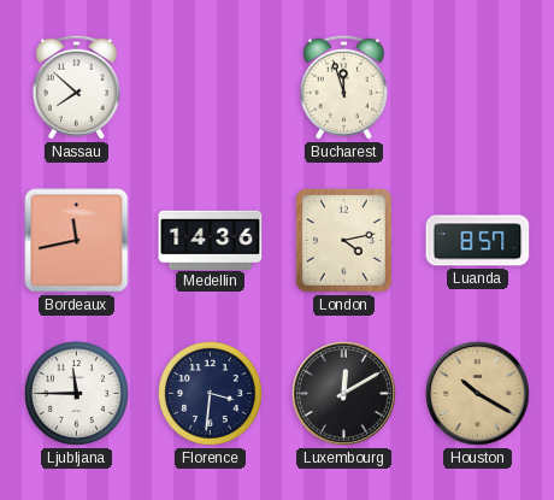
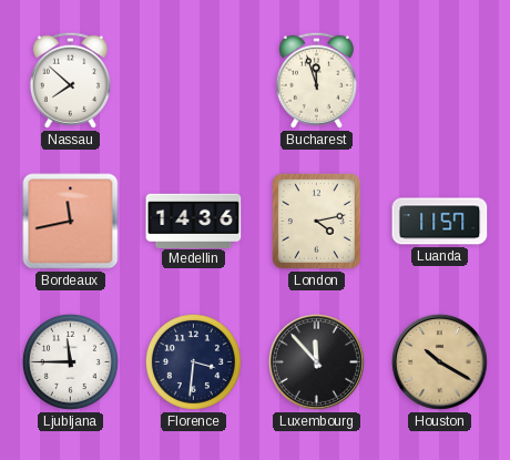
Luanda: 8:57 -> 11:57
Luxembourg: 12:10 -> 11:53
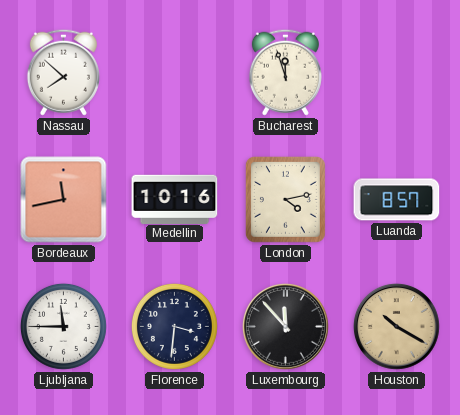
Medellin: 14:36 -> 10:16
Luanda: 11:57 -> 8:57
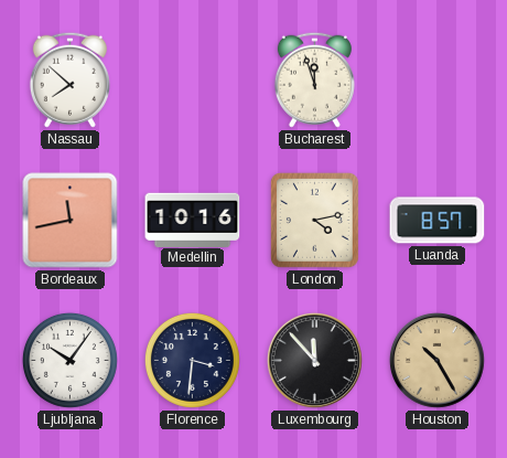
Ljubljana: 11:45 -> 10:06
Houston: 10:20 -> 10:25
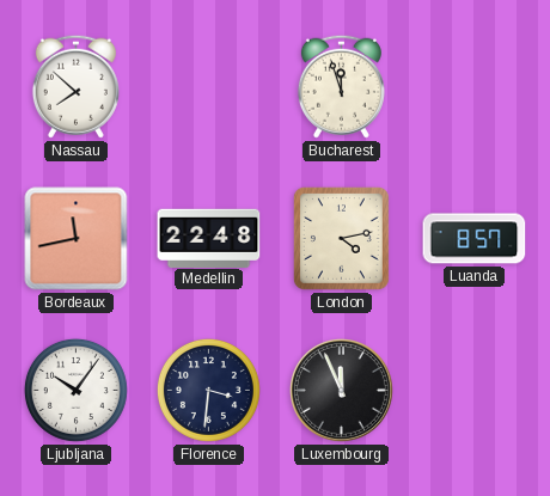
Medellin: 10:16 -> 22:48
Luxembourg: 11:53 -> 11:56
Houston: 10:25 -> none
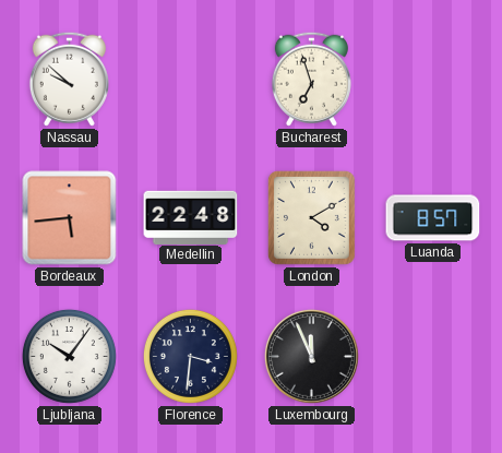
Nassau: 7:52 -> 9:52
Bucharest: 11:57 -> 6:57
Bordeaux: 11:43 -> 5:44
London: 4:13 -> 4:10
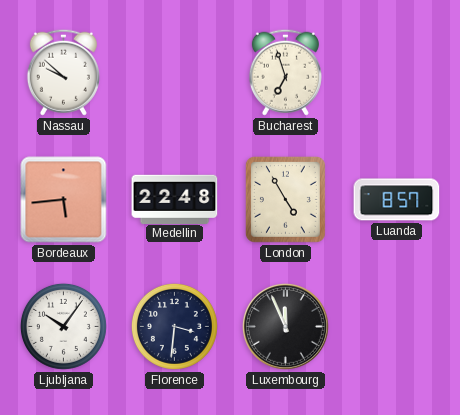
London: 4:10 -> 4:55
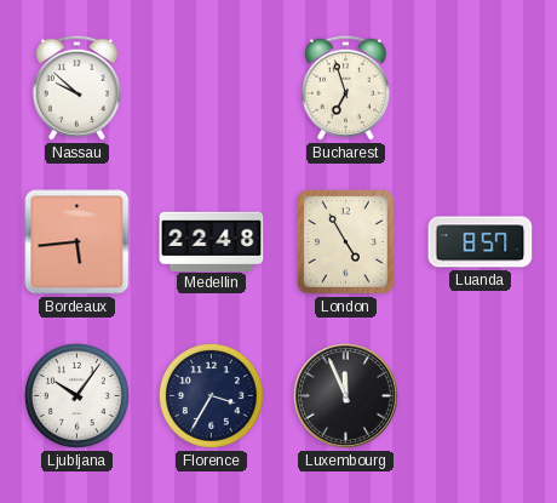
Florence: 3:31 -> 3:35
